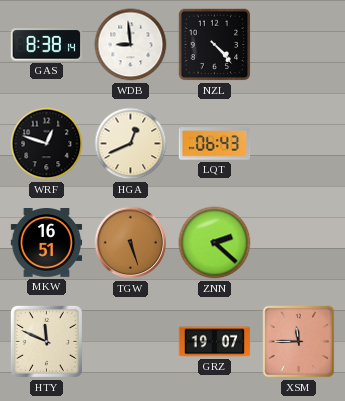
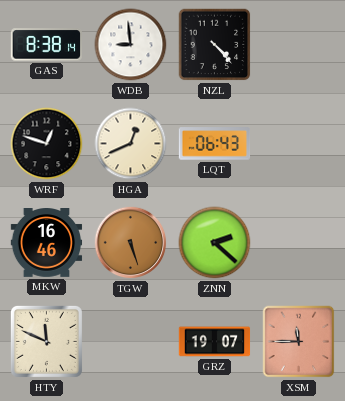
MKW: 16:51 -> 16:46
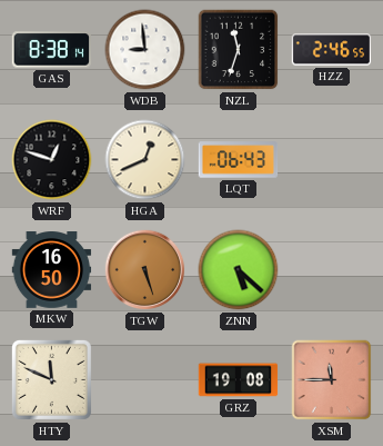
NZL: 4:23 -> 11:33
HZZ: none -> 2:46
MKW: 16:46 -> 16:50
ZNN: 2:22 -> 5:22
GRZ: 19:07 -> 19:08
